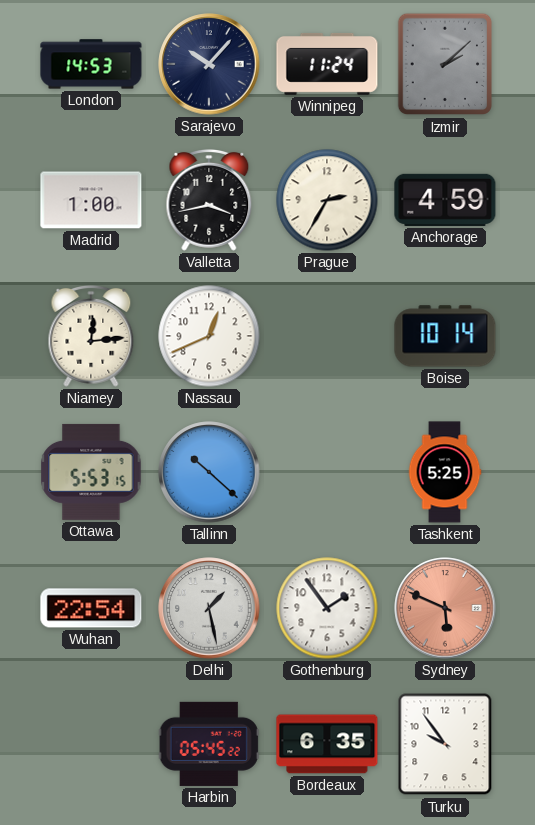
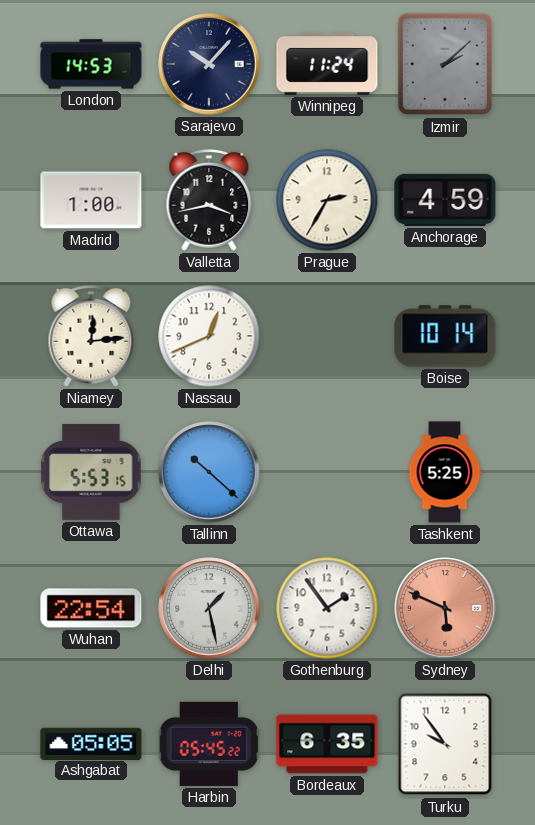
Ashgabat: none -> 05:05
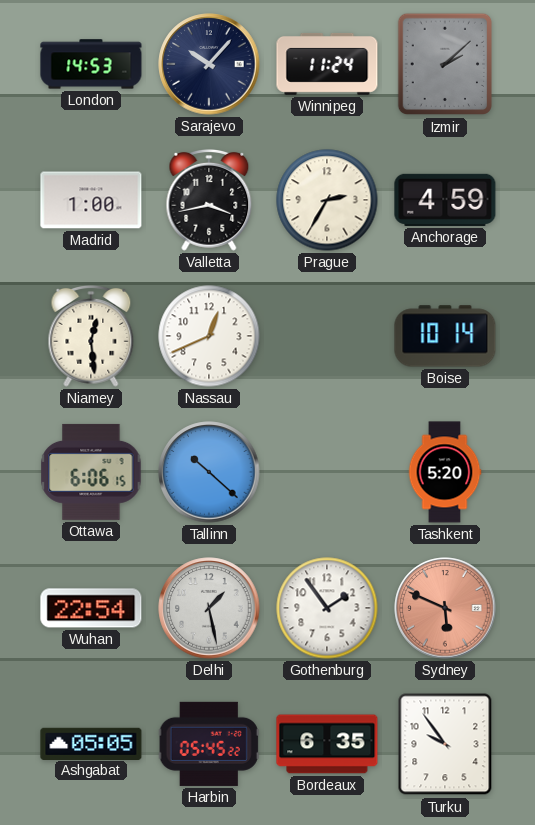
Niamey: 12:14 -> 12:29
Ottawa: 5:53 -> 6:06
Tashkent: 5:25 -> 5:20
